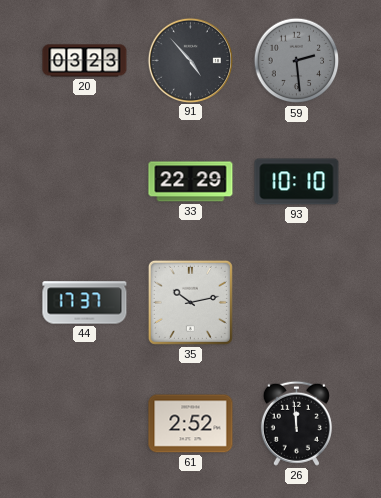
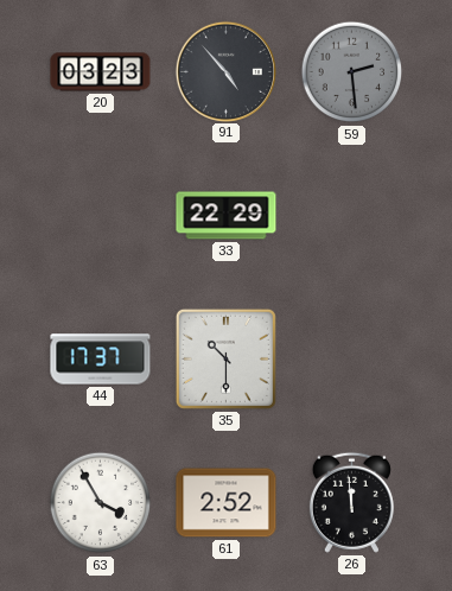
93: 10:10 -> none
35: 10:13 -> 10:30
63: none -> 3:55
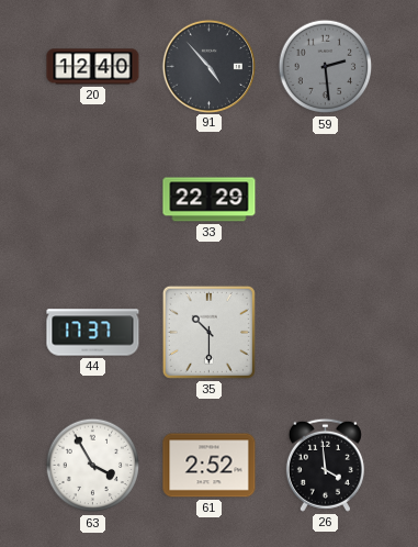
20: 03:23 -> 12:40
26: 11:59 -> 3:59
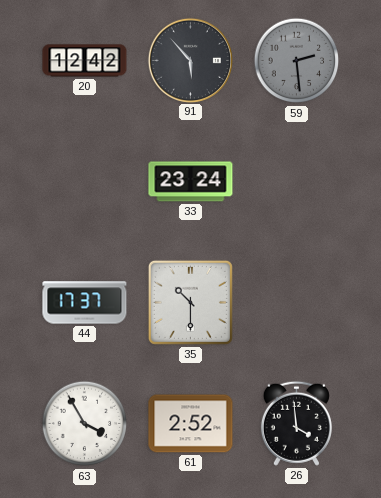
20: 12:40 -> 12:42
91: 4:53 -> 5:53
33: 22:29 -> 23:24
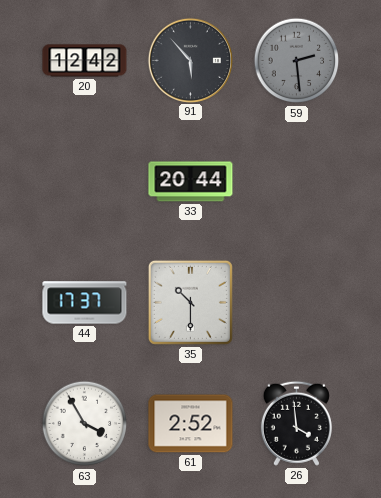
33: 23:24 -> 20:44
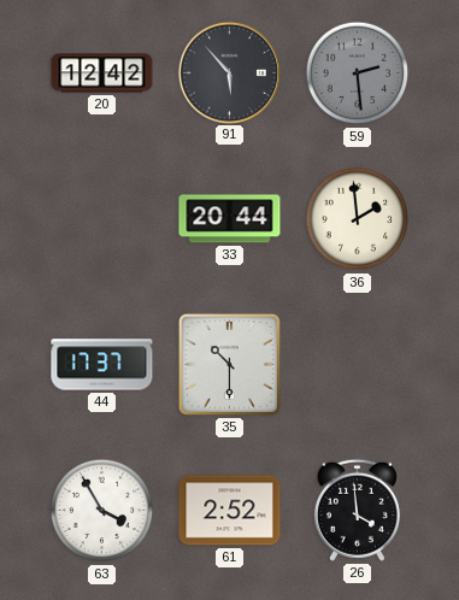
36: none -> 1:59
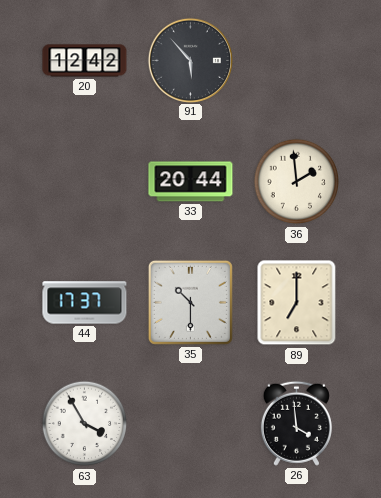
59: 2:29 -> none
89: none -> 7:00
61: 2:52 -> none
